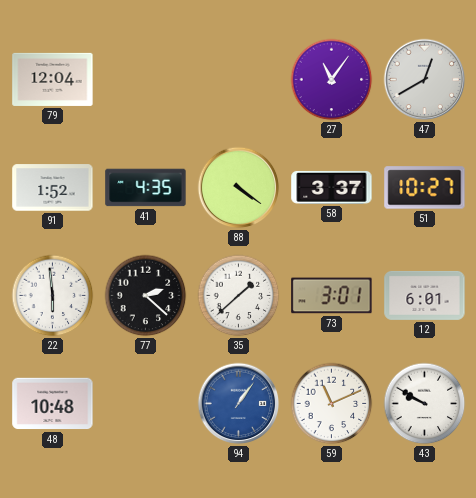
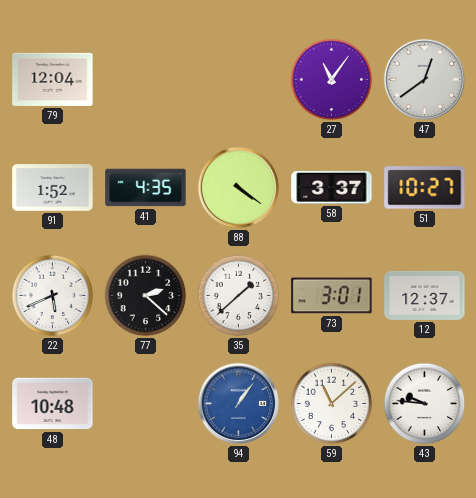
47: 12:40 -> 12:39
22: 5:59 -> 5:41
12: 6:01 -> 12:37
59: 11:11 -> 11:08
43: 9:50 -> 9:46
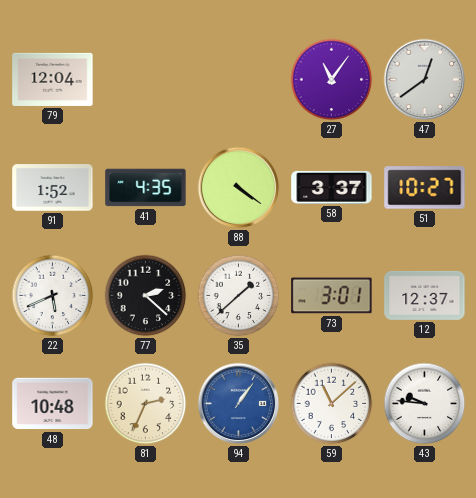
81: none -> 2:34
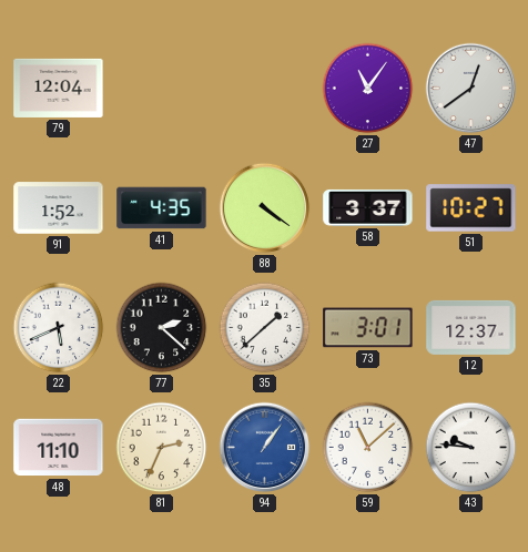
48: 10:48 -> 11:10
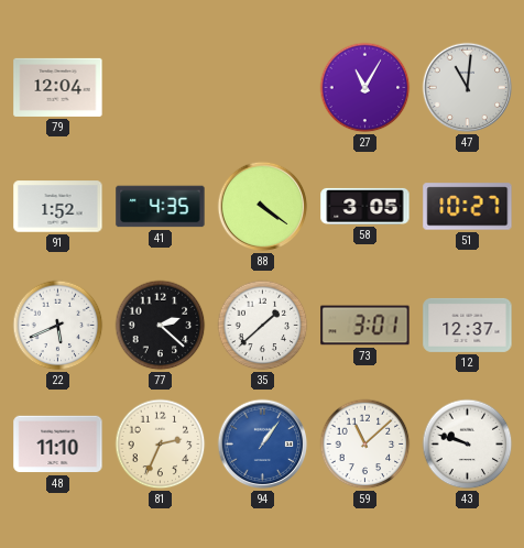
27: 11:06 -> 11:05
47: 12:39 -> 11:01
58: 3:37 -> 3:05
43: 9:46 -> 9:48
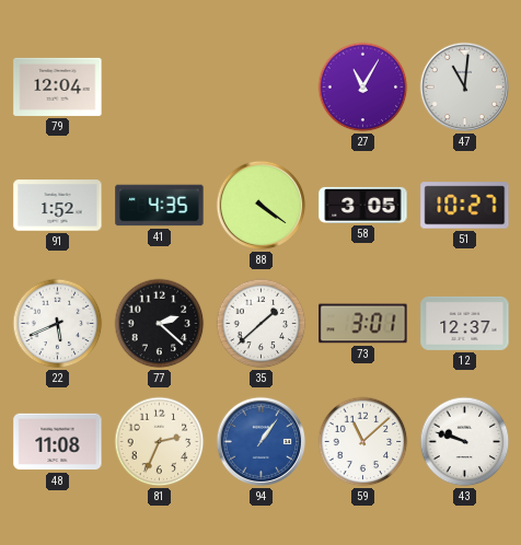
48: 11:10 -> 11:08
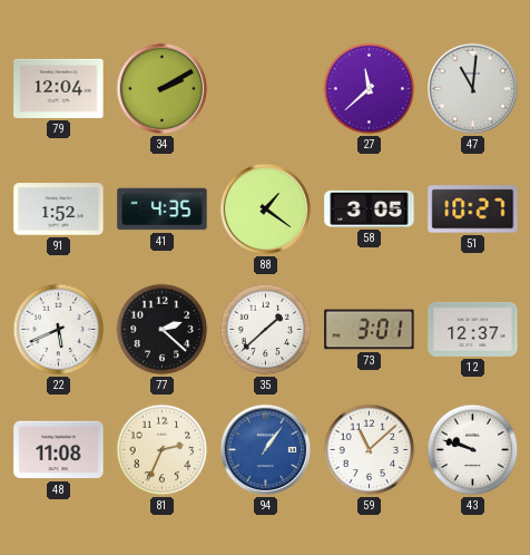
34: none -> 2:10
27: 11:05 -> 11:38
88: 4:21 -> 1:21
